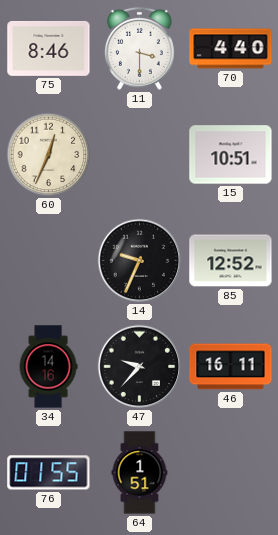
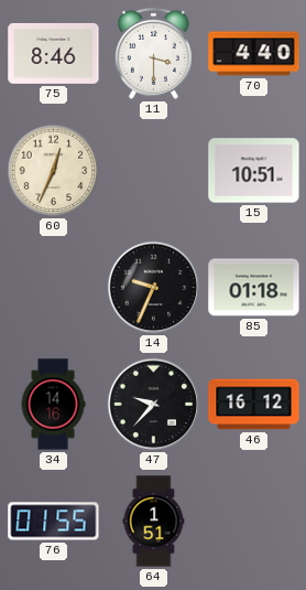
85: 12:52 -> 01:18
46: 16:11 -> 16:12
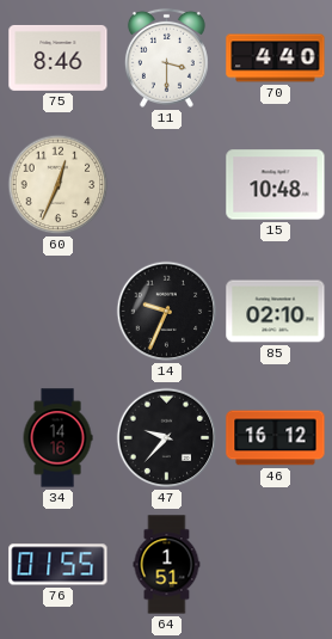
15: 10:51 -> 10:48
85: 01:18 -> 02:10
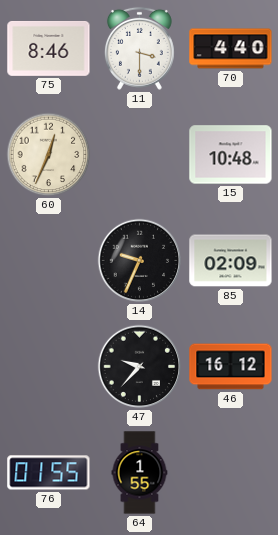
85: 02:10 -> 02:09
34: 14:16 -> none
64: 1:51 -> 1:55
